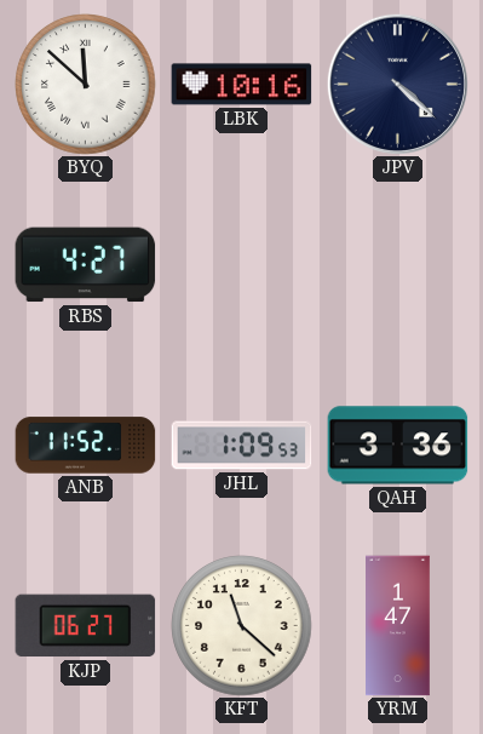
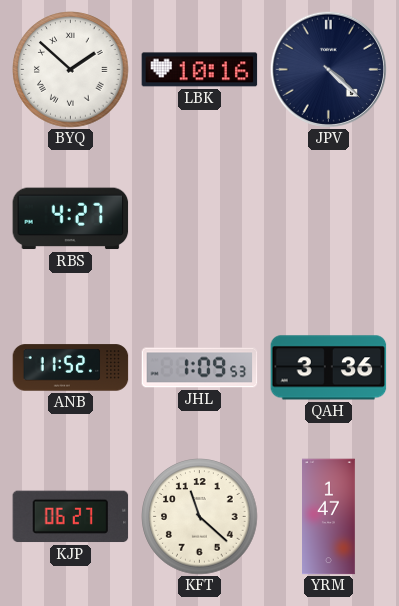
BYQ: 11:52 -> 1:52
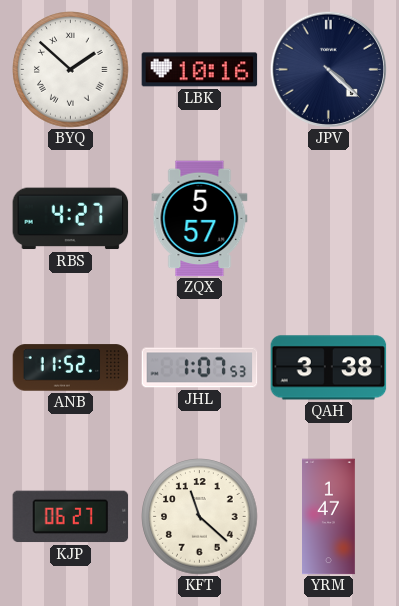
ZQX: none -> 5:57
JHL: 1:09 -> 1:07
QAH: 3:36 -> 3:38
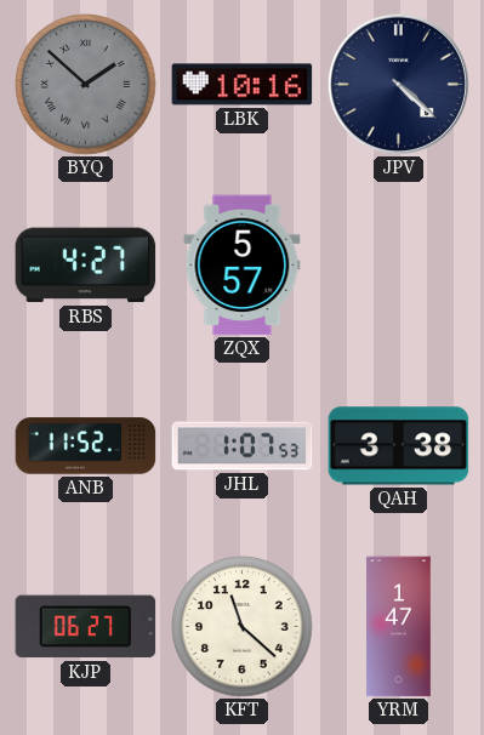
BYQ dial: white -> grey
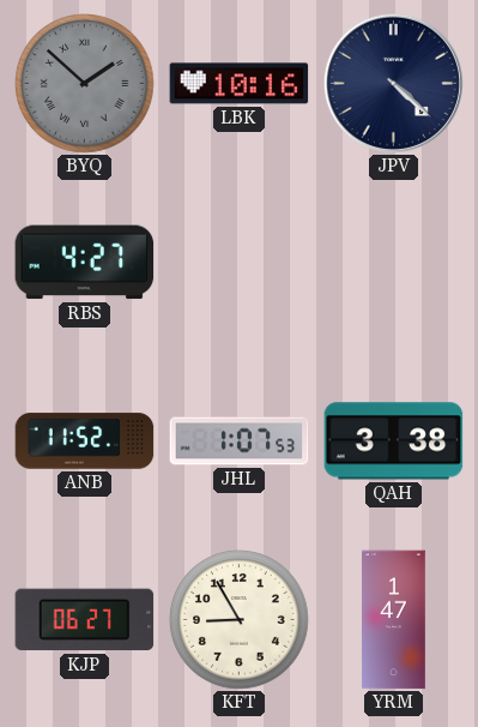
ZQX: 5:57 -> none
KFT: 11:22 -> 8:55
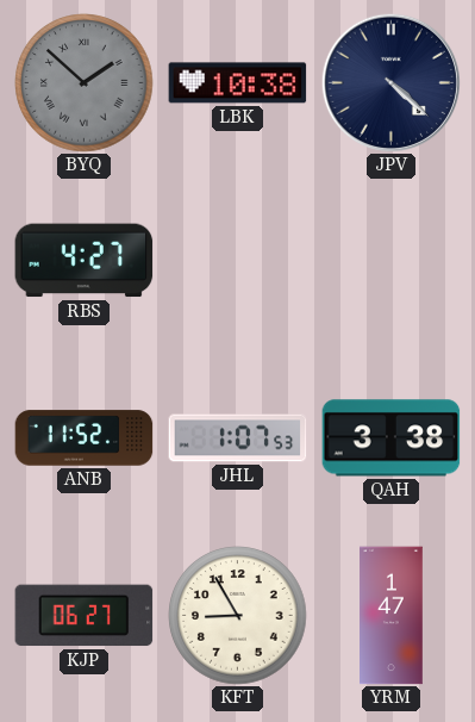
LBK: 10:16 -> 10:38
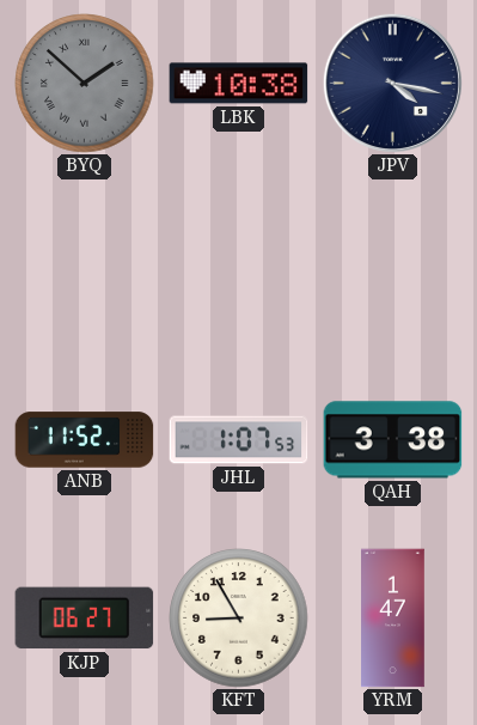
JPV: 4:22 -> 4:17
RBS: 4:27 -> none
